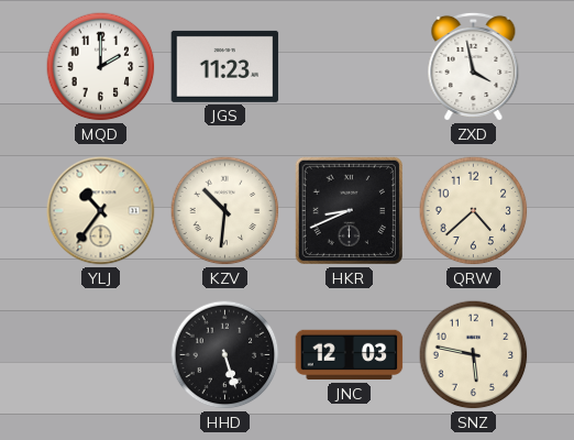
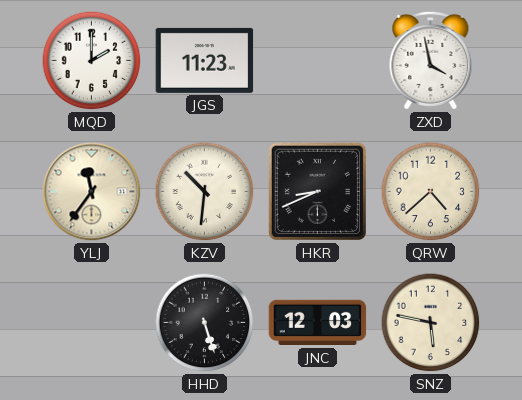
YLJ: 10:36 -> 11:36
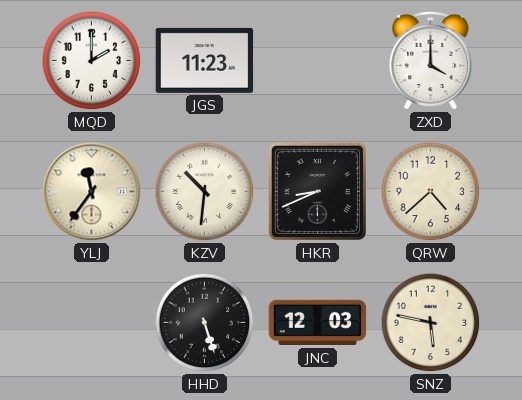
ZXD: 3:58 -> 4:00
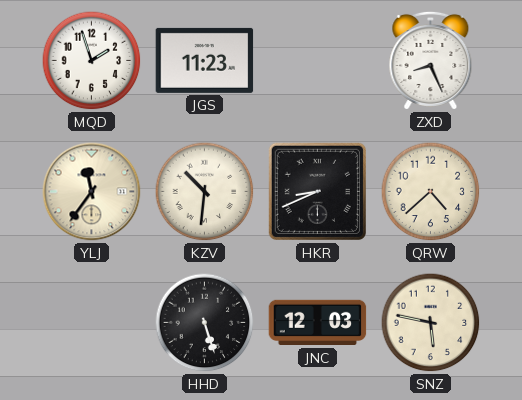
MQD: 2:00 -> 1:57
ZXD: 4:00 -> 8:26
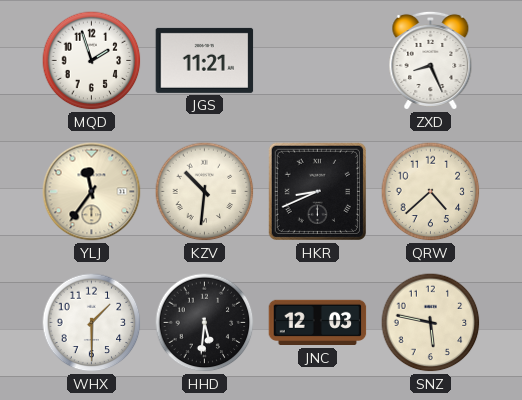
JGS: 11:23 -> 11:21
WHX: none -> 1:30
HHD: 5:27 -> 5:31
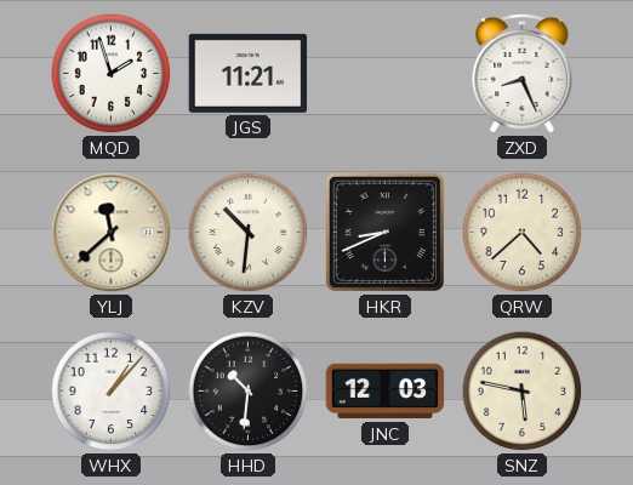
YLJ: 11:36 -> 11:38
WHX: 1:30 -> 1:07
HHD: 5:31 -> 10:31
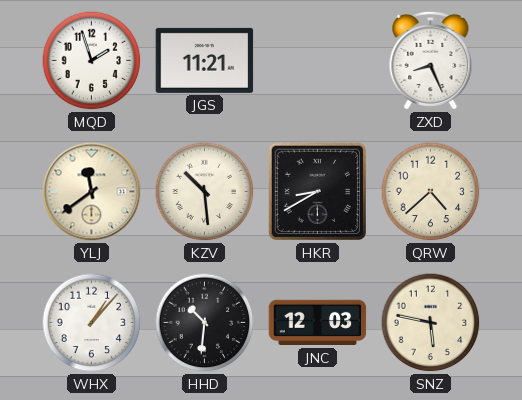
YLJ: 11:38 -> 11:39
KZV: 10:31 -> 10:29
HKR: 8:41 -> 8:40
